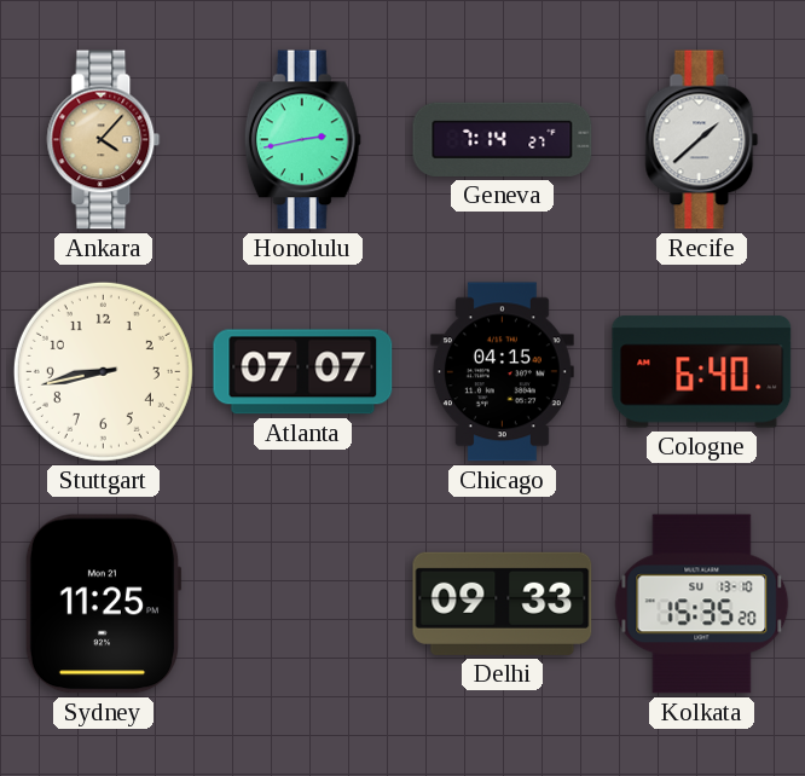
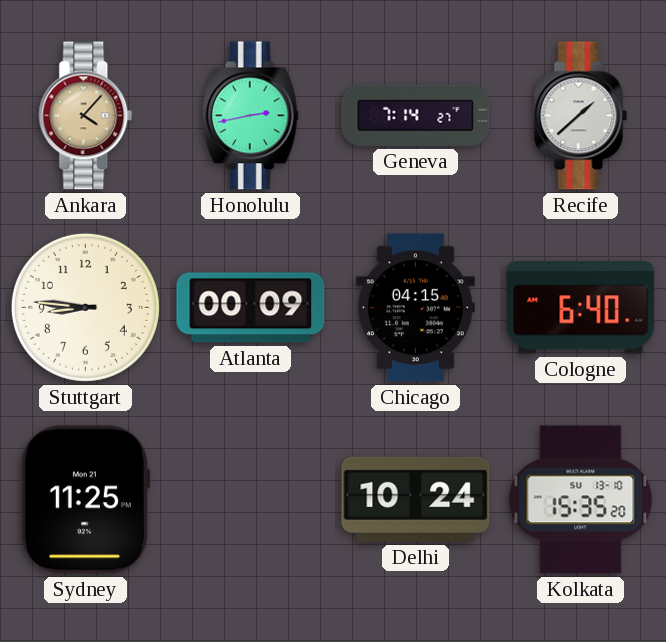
Stuttgart: 8:43 -> 8:46
Atlanta: 07:07 -> 00:09
Delhi: 09:33 -> 10:24
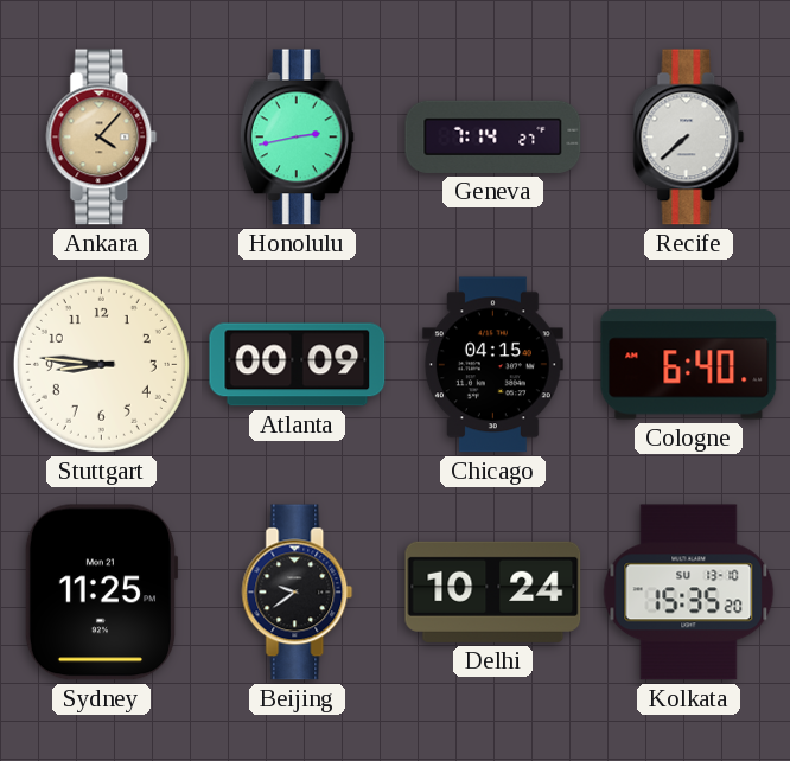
Recife: 1:38 -> 7:38
Beijing: none -> 9:39
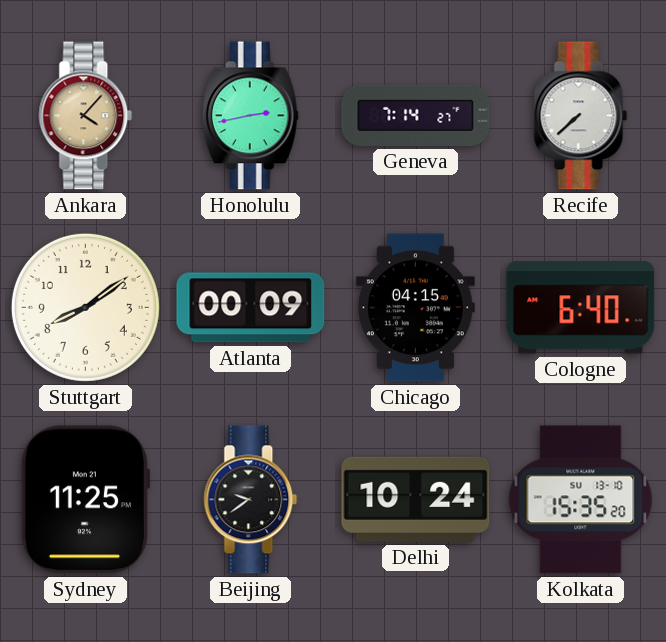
Stuttgart: 8:46 -> 8:09
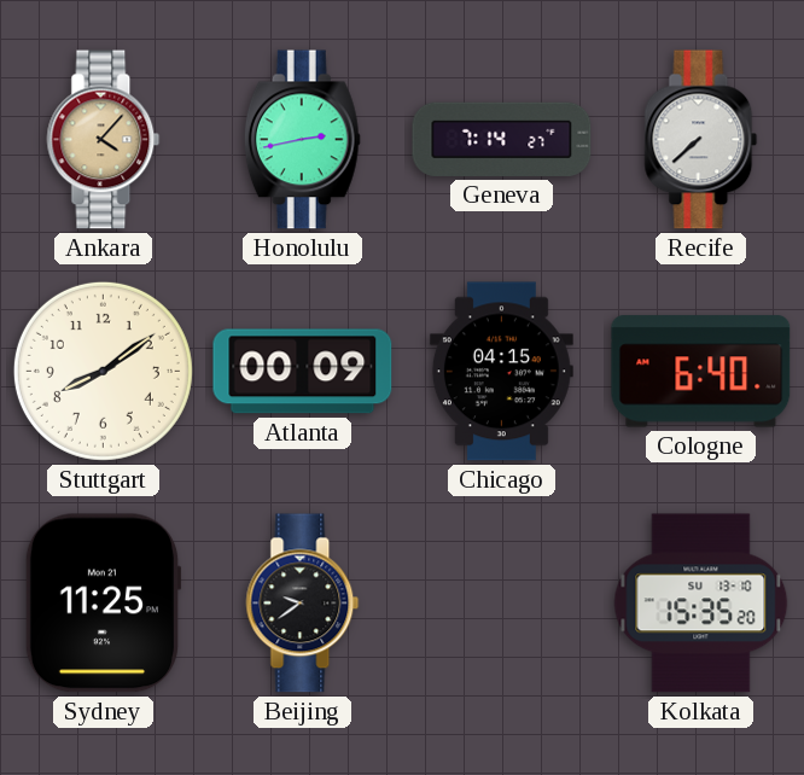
Delhi: 10:24 -> none
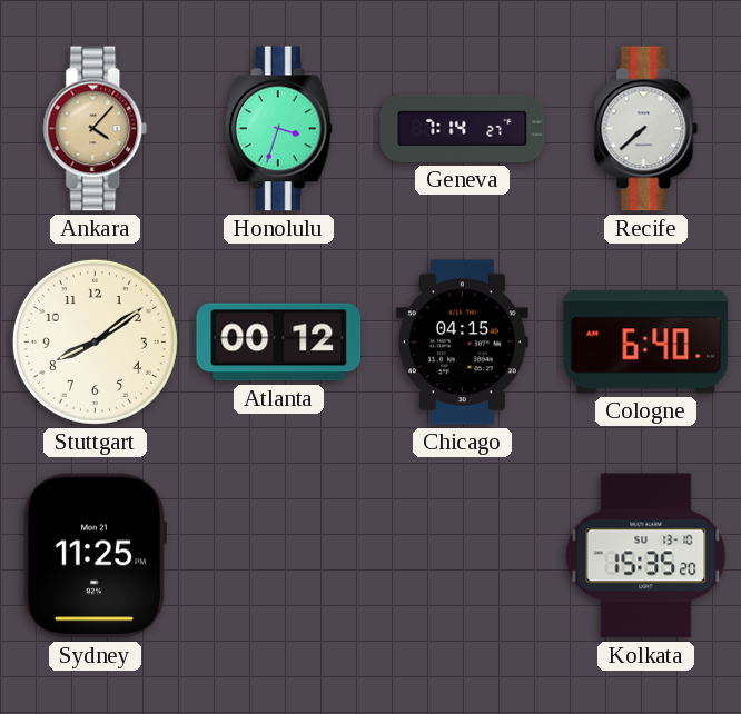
Honolulu: 2:43 -> 3:33
Atlanta: 00:09 -> 00:12
Beijing: 9:39 -> none
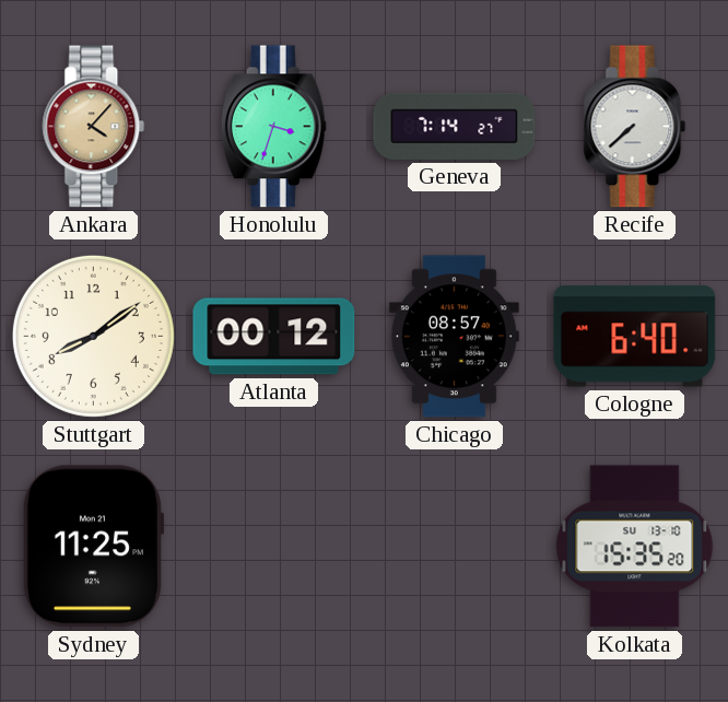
Chicago: 04:15 -> 08:57
